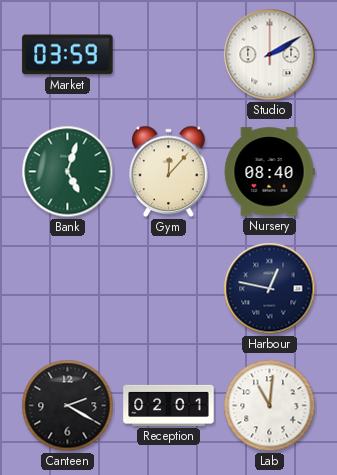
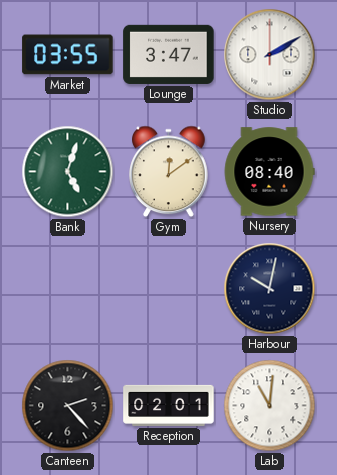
Market: 03:59 -> 03:55
Lounge: none -> 3:47
Gym: 12:07 -> 12:09
Harbour: 12:47 -> 10:02
Canteen: 2:20 -> 2:23
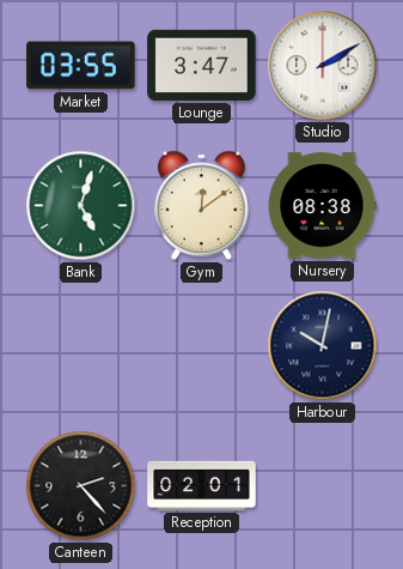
Nursery: 08:40 -> 08:38
Lab: 11:01 -> none
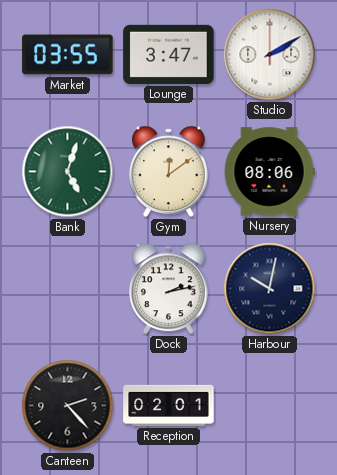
Nursery: 08:38 -> 08:06
Dock: none -> 2:13
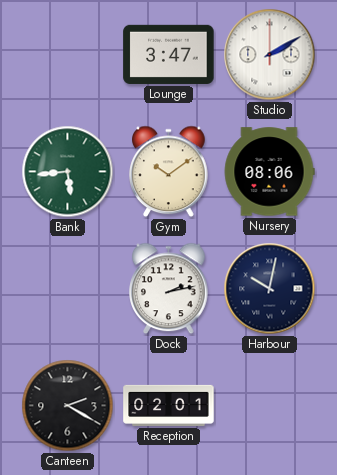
Market: 03:55 -> none
Bank: 5:03 -> 5:44
Gym: 12:09 -> 10:09
Canteen: 2:23 -> 2:20
